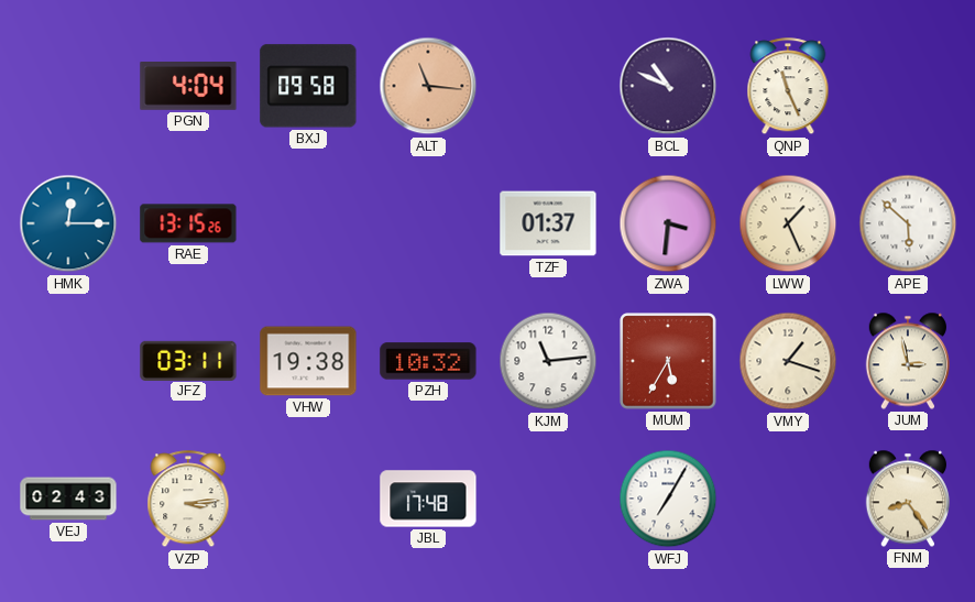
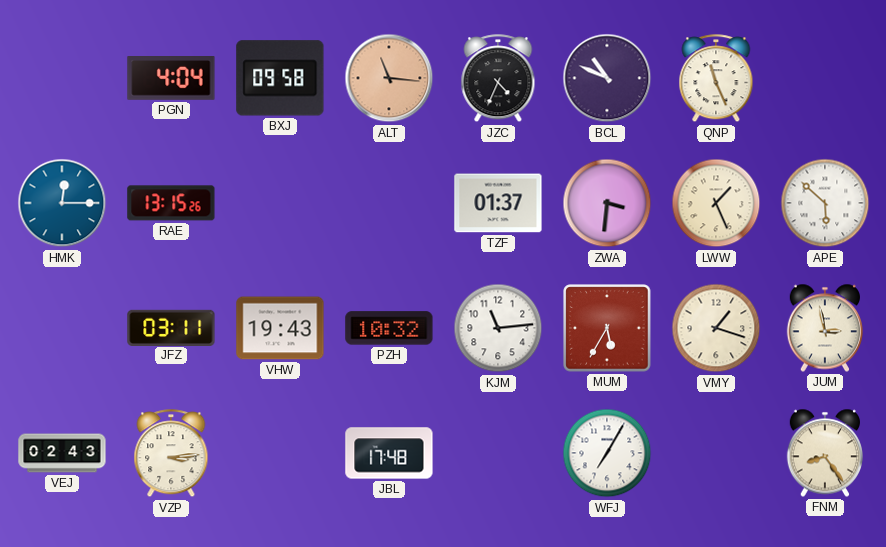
JZC: none -> 4:34
VHW: 19:38 -> 19:43
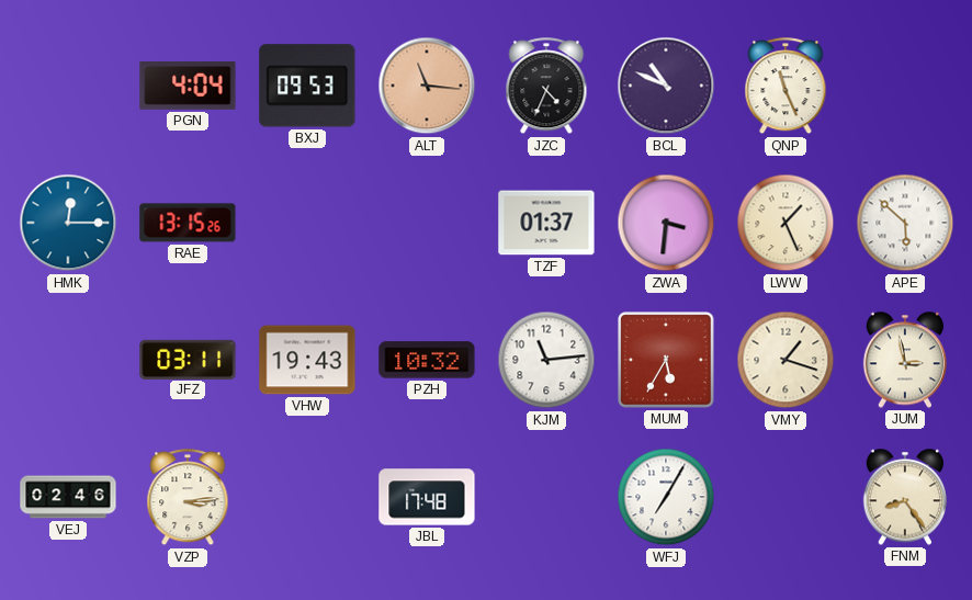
BXJ: 09:58 -> 09:53
VEJ: 02:43 -> 02:46
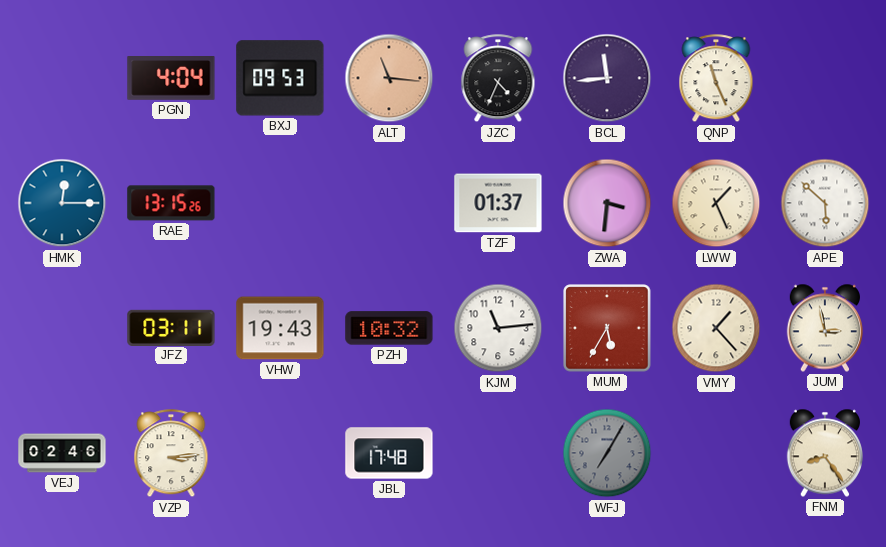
BCL: 10:49 -> 11:44
VMY: 1:18 -> 1:23
WFJ dial: white -> grey
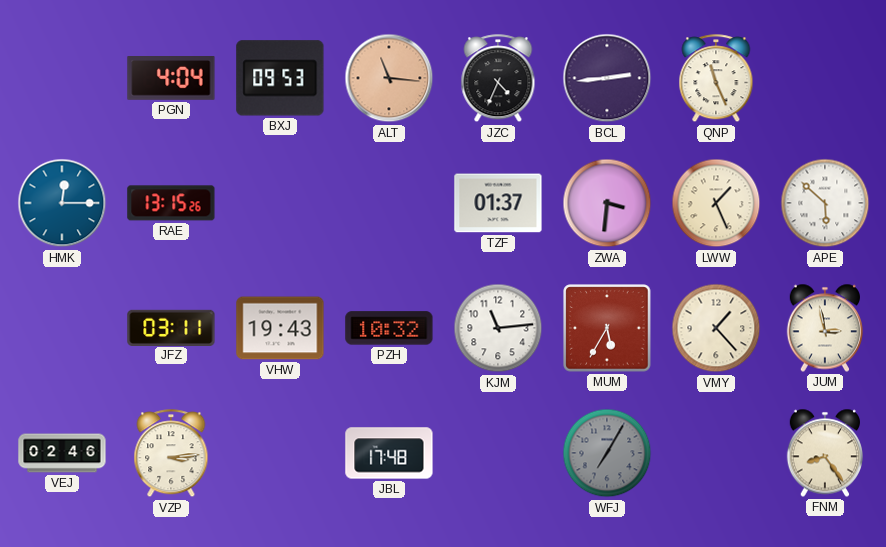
BCL: 11:44 -> 2:44
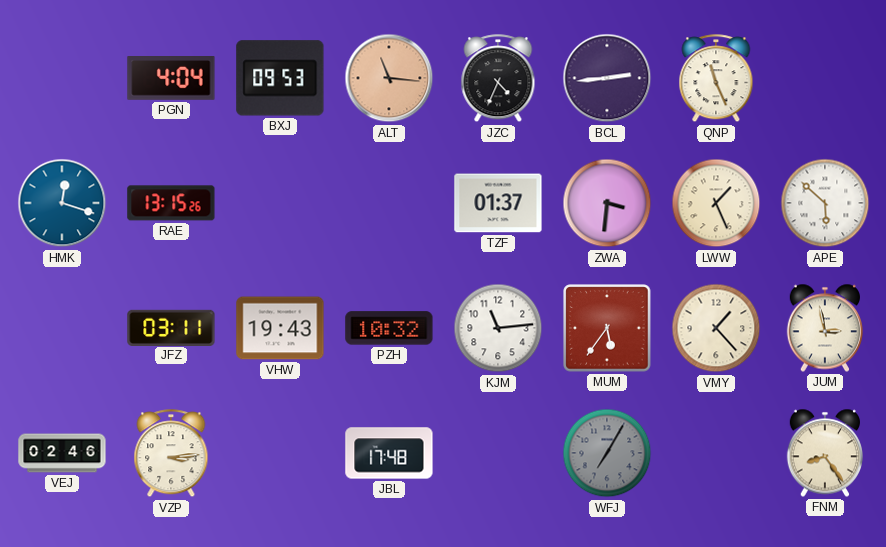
HMK: 12:15 -> 12:18
MUM: 5:35 -> 5:36
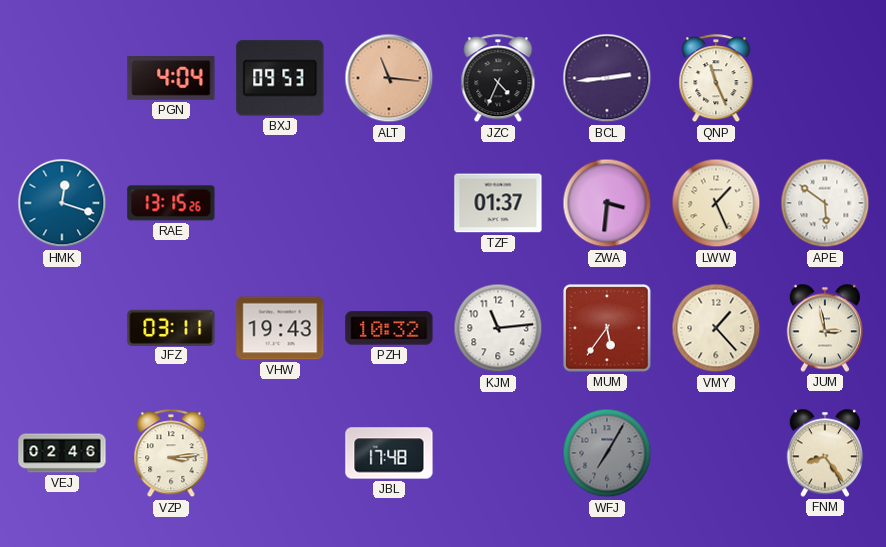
APE: 5:52 -> 5:51
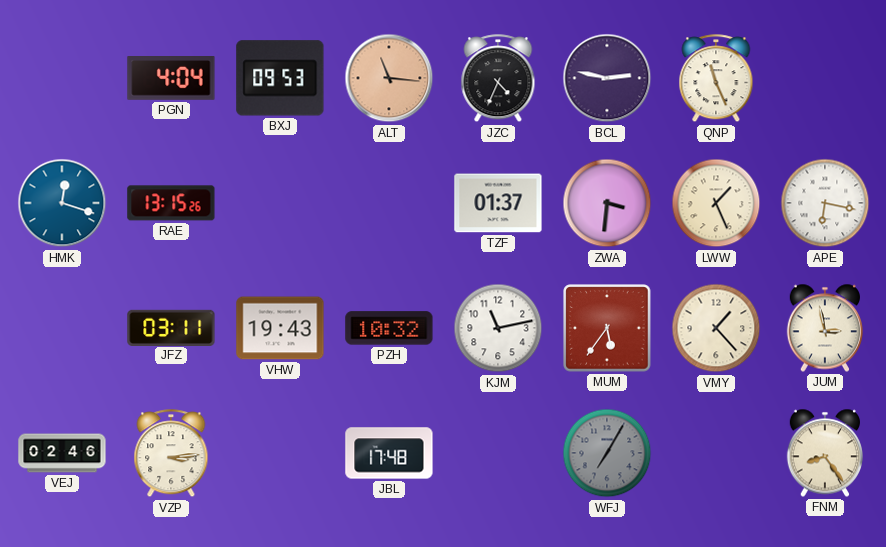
BCL: 2:44 -> 2:47
APE: 5:51 -> 6:17
KJM: 11:14 -> 11:13
